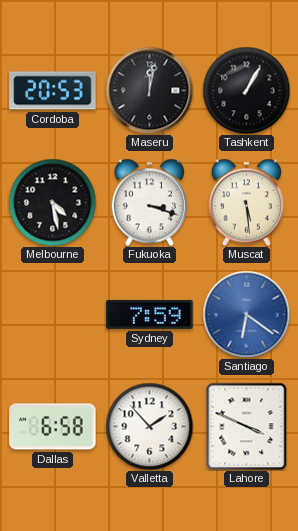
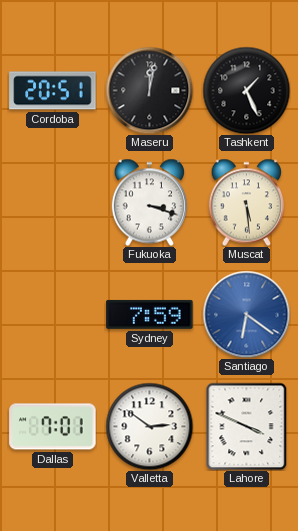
Cordoba: 20:53 -> 20:51
Tashkent: 1:05 -> 1:26
Melbourne: 4:28 -> none
Dallas: 6:58 -> 7:01
Valletta: 1:53 -> 2:51
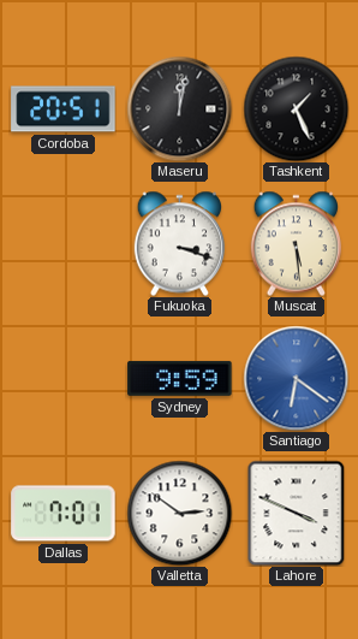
Sydney: 7:59 -> 9:59
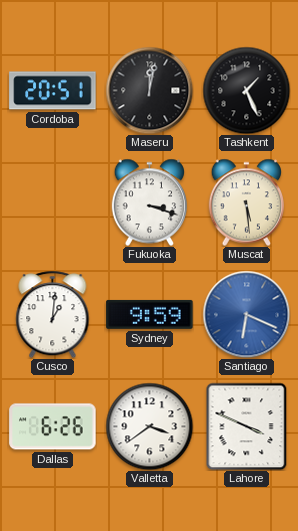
Cusco: none -> 1:01
Santiago: 6:21 -> 6:19
Dallas: 7:01 -> 6:26
Valletta: 2:51 -> 3:39
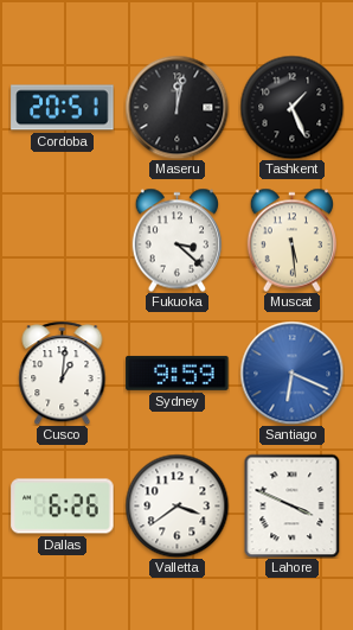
Fukuoka: 3:18 -> 3:22
